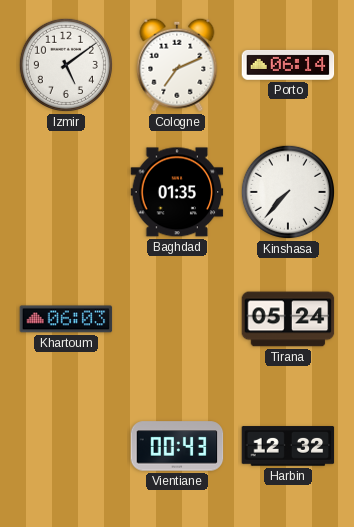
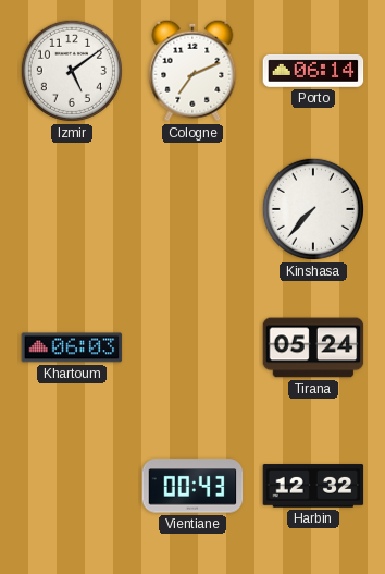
Baghdad: 01:35 -> none
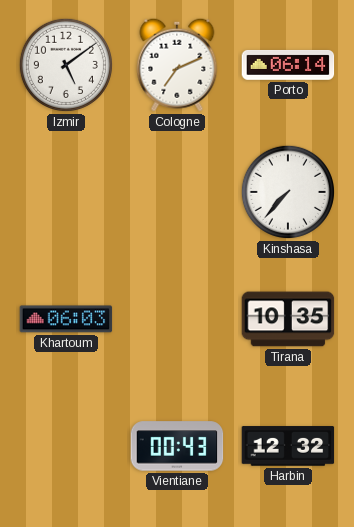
Tirana: 05:24 -> 10:35
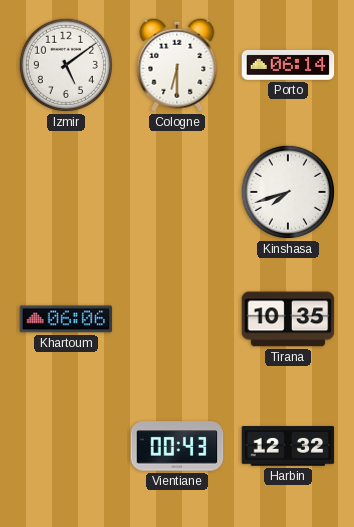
Cologne: 7:11 -> 6:30
Kinshasa: 7:37 -> 7:42
Khartoum: 06:03 -> 06:06
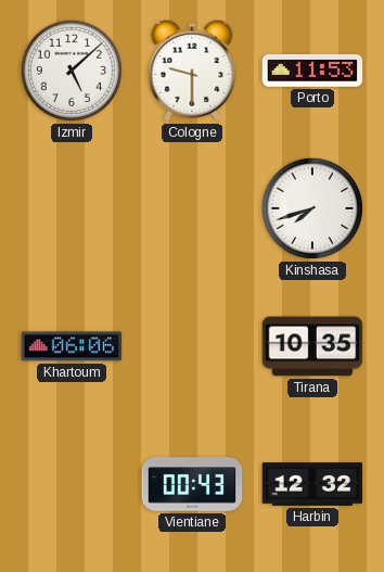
Izmir: 5:09 -> 5:08
Cologne: 6:30 -> 9:30
Porto: 06:14 -> 11:53
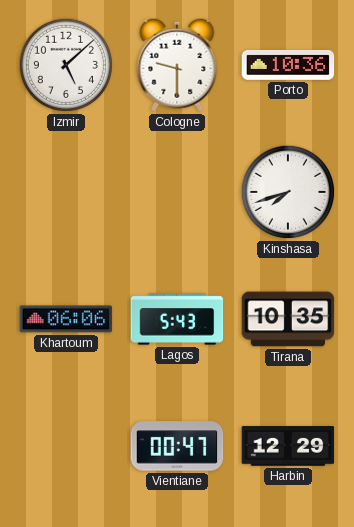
Porto: 11:53 -> 10:36
Lagos: none -> 5:43
Vientiane: 00:43 -> 00:47
Harbin: 12:32 -> 12:29
